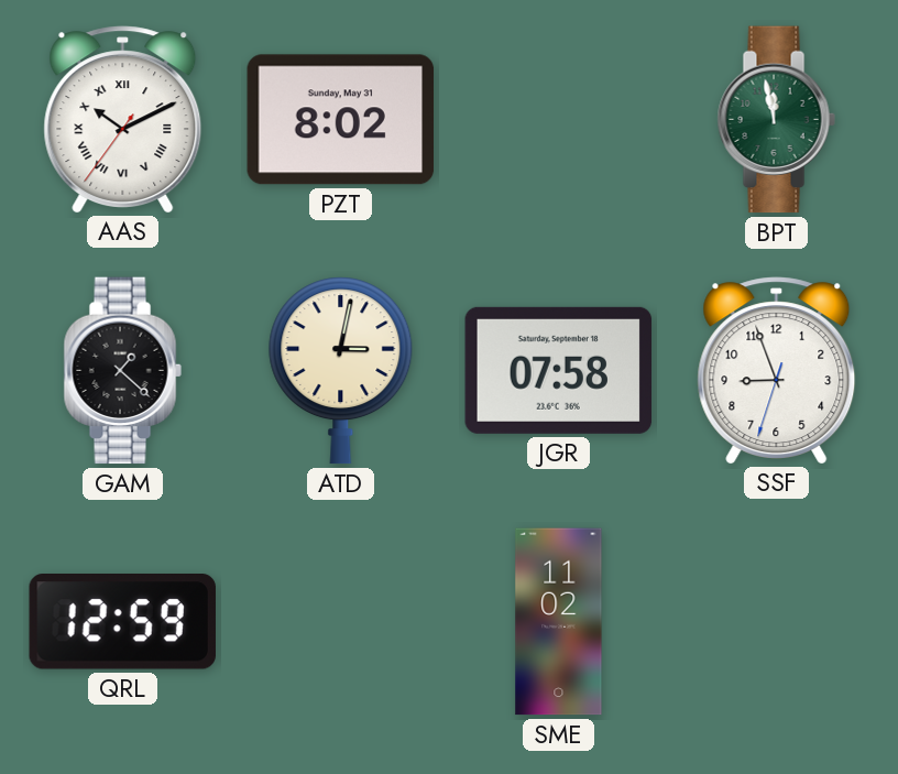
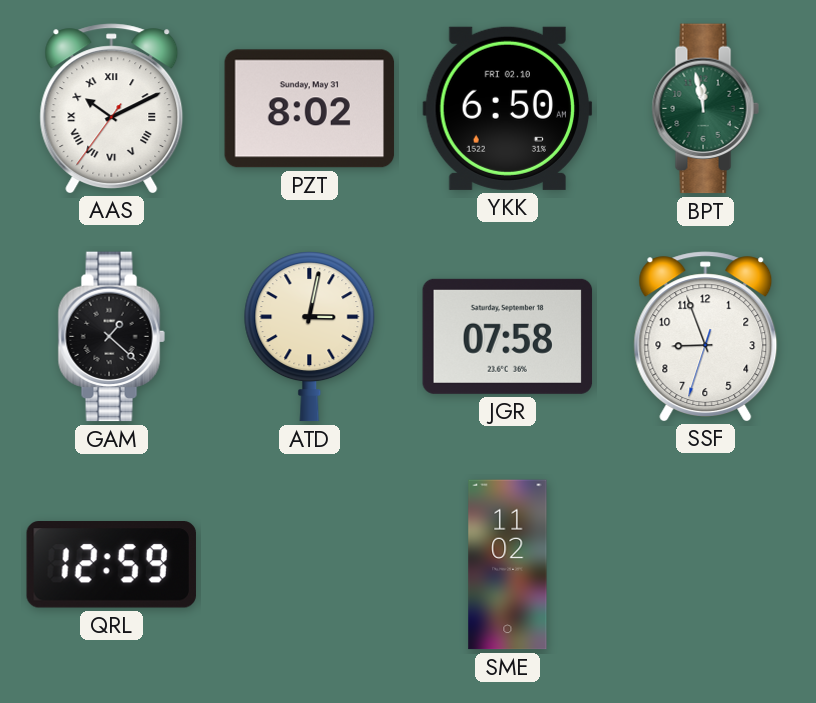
YKK: none -> 6:50
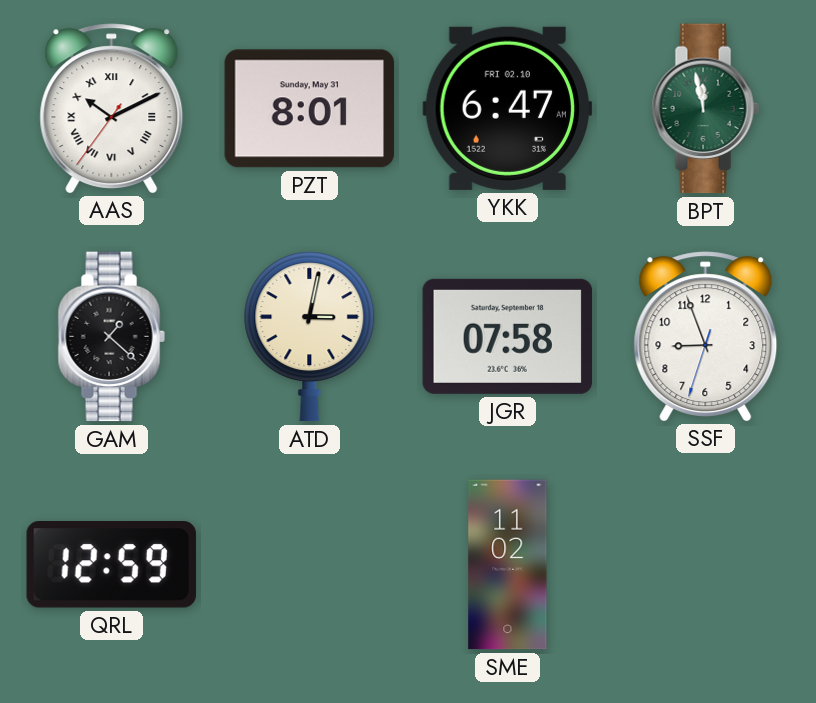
PZT: 8:02 -> 8:01
YKK: 6:50 -> 6:47
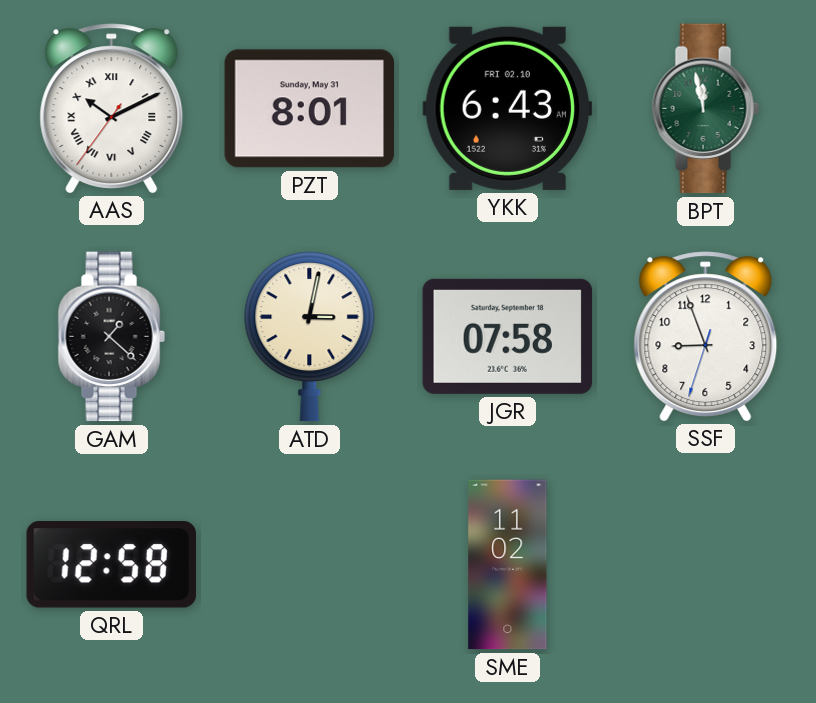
YKK: 6:47 -> 6:43
QRL: 12:59 -> 12:58
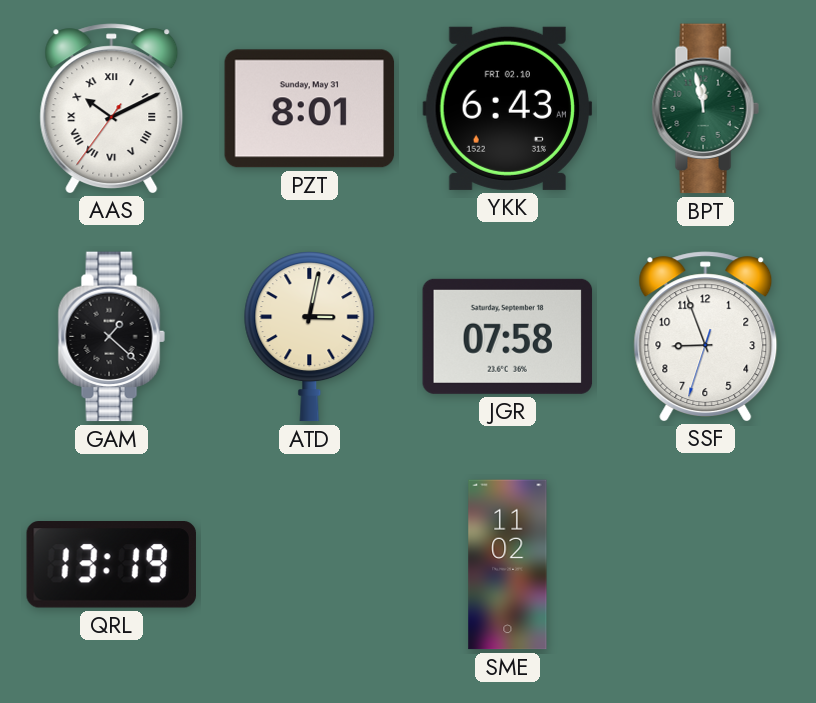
QRL: 12:58 -> 13:19
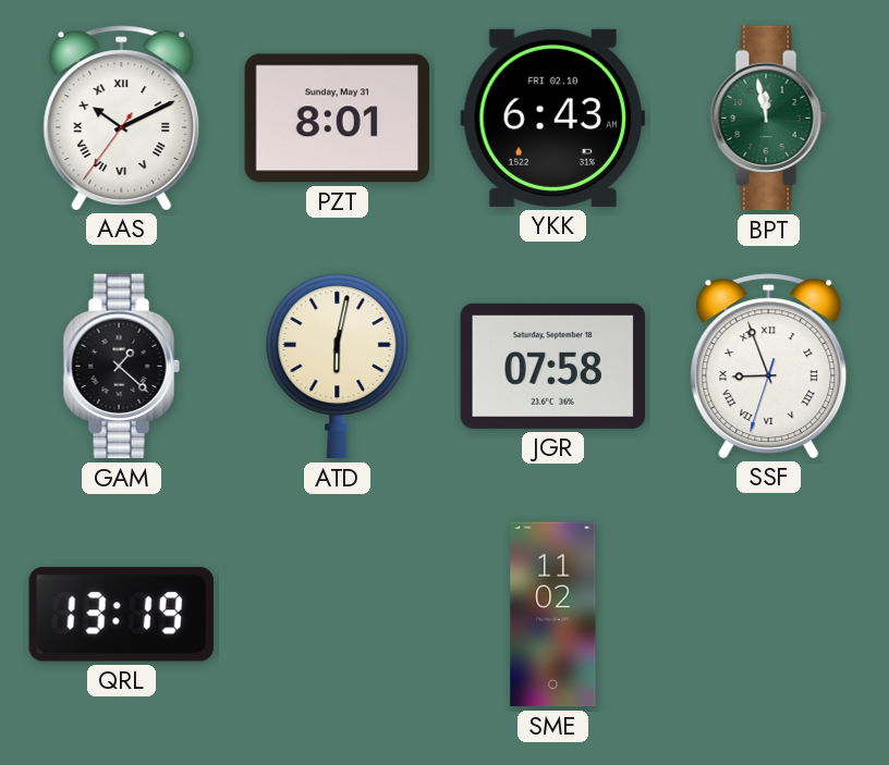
ATD: 3:02 -> 6:02
SSF numerals: Arabic -> Roman
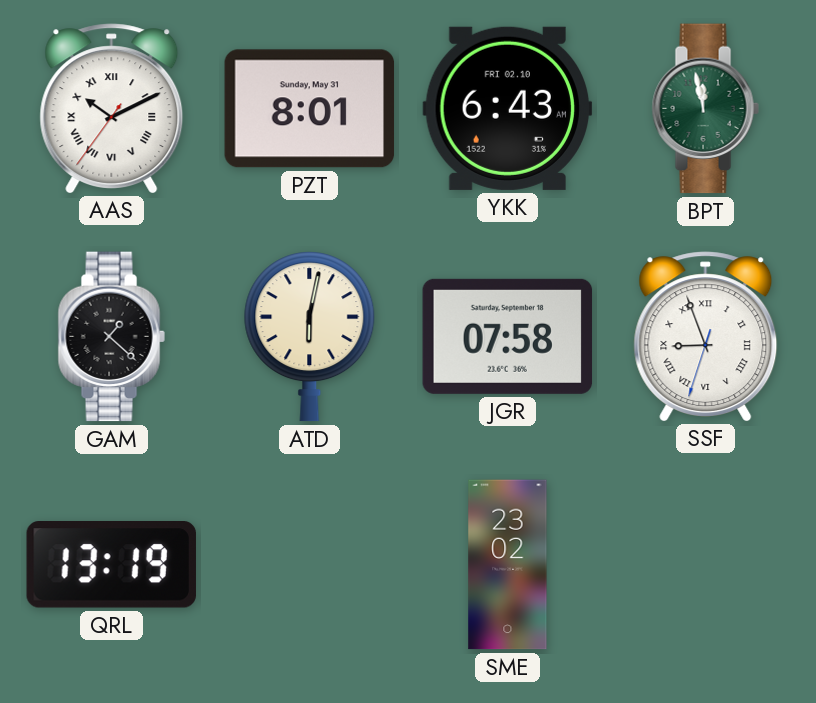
SME: 11:02 -> 23:02
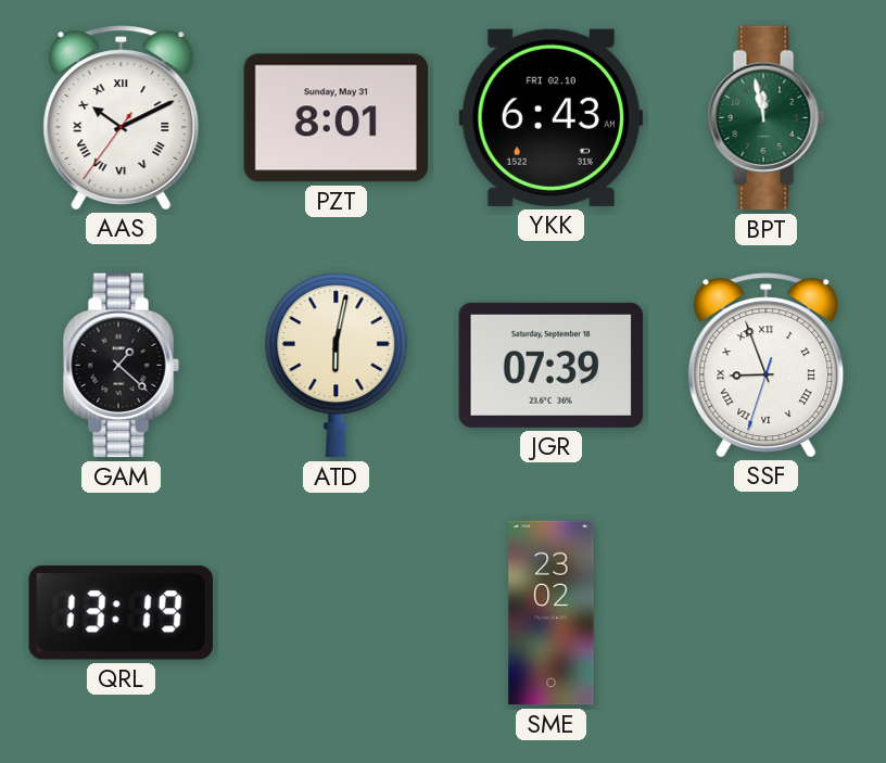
JGR: 07:58 -> 07:39
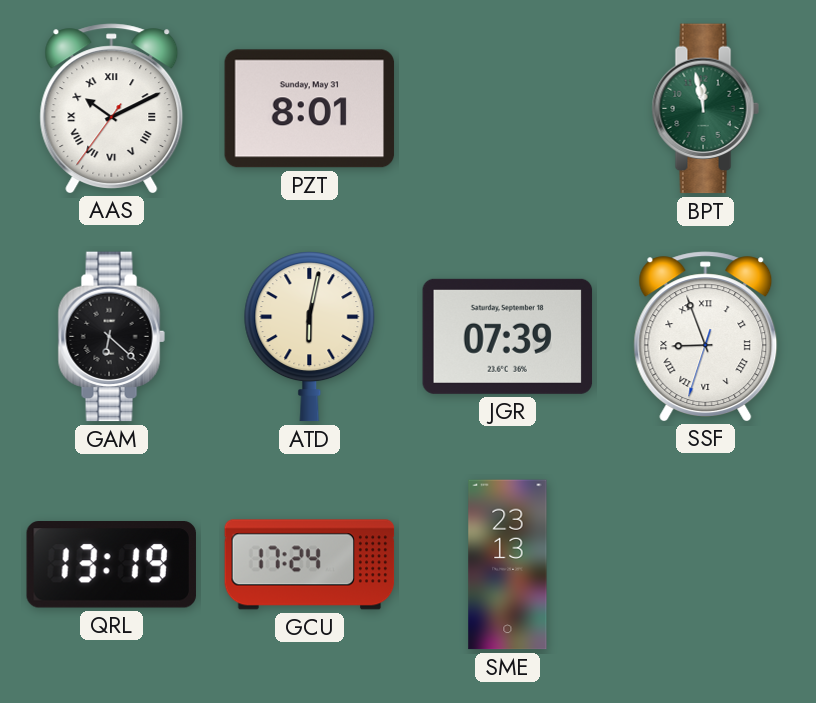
YKK: 6:43 -> none
GAM: 1:22 -> 6:22
GCU: none -> 17:24
SME: 23:02 -> 23:13
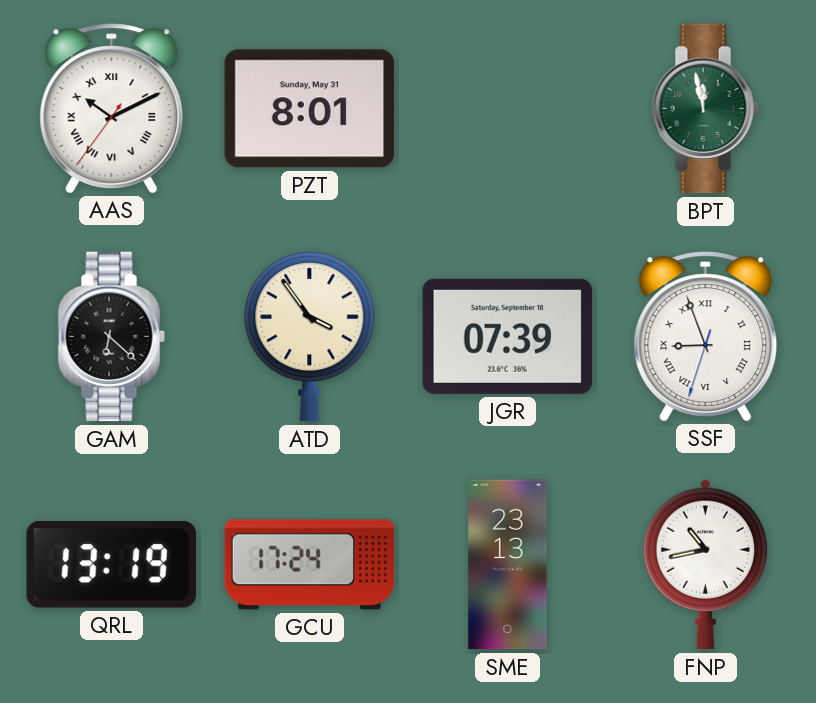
ATD: 6:02 -> 3:54
FNP: none -> 10:43
